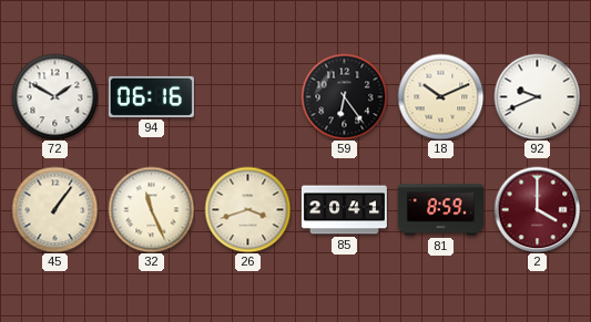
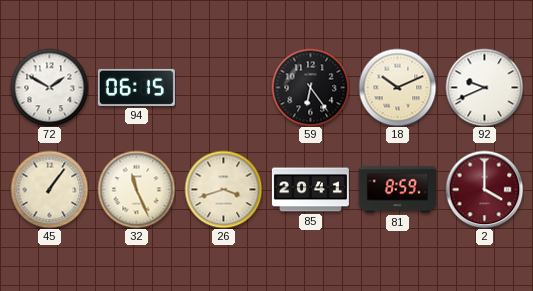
94: 06:16 -> 06:15
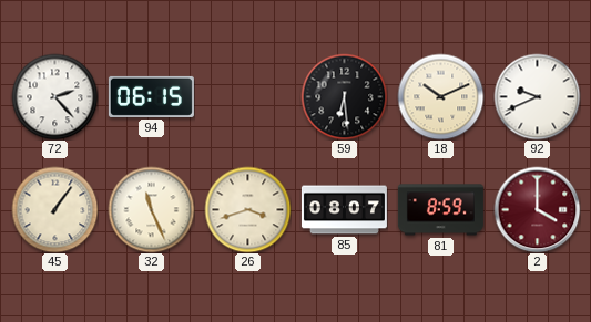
72: 1:50 -> 2:23
59: 6:24 -> 6:29
85: 20:41 -> 08:07
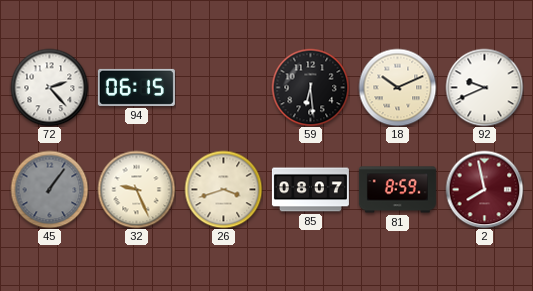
45 dial: cream -> grey
32: 11:26 -> 9:26
2: 4:00 -> 7:58
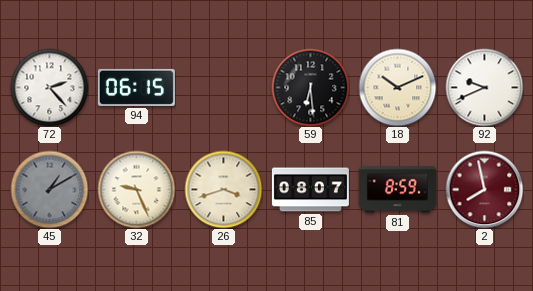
45: 1:06 -> 1:10
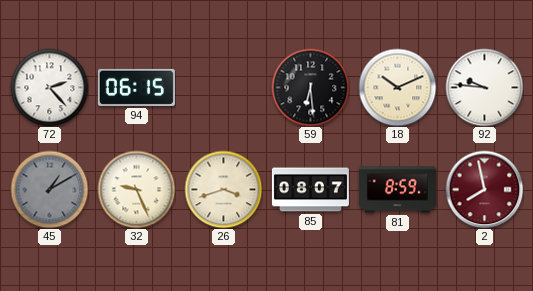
92: 9:41 -> 9:46
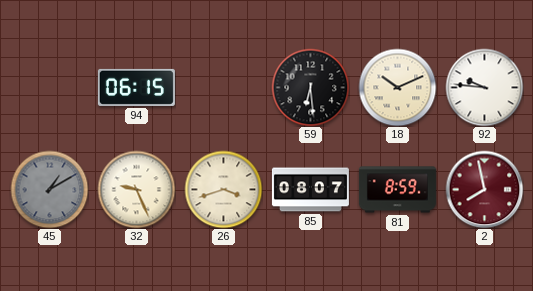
72: 2:23 -> none
